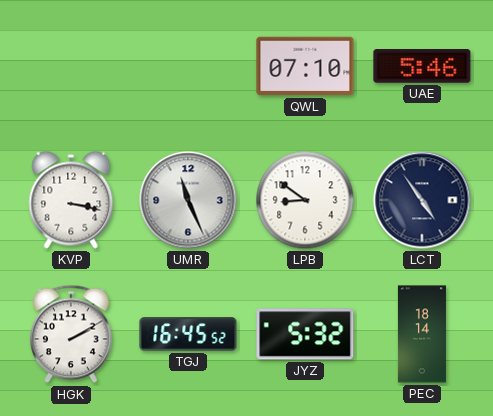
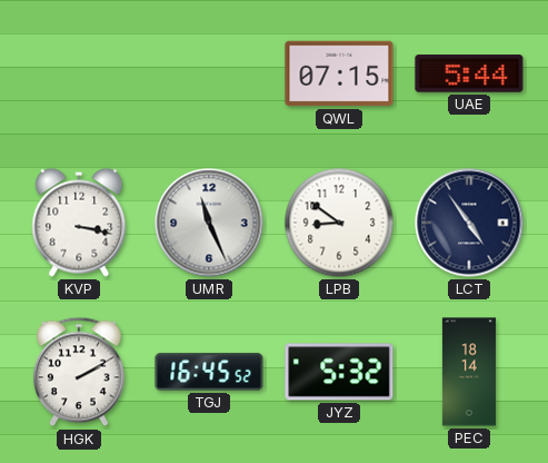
QWL: 07:10 -> 07:15
UAE: 5:46 -> 5:44
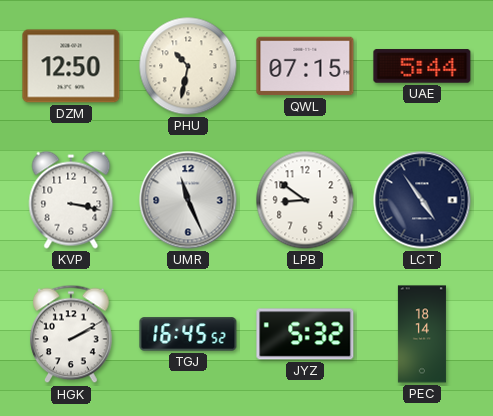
DZM: none -> 12:50
PHU: none -> 10:32
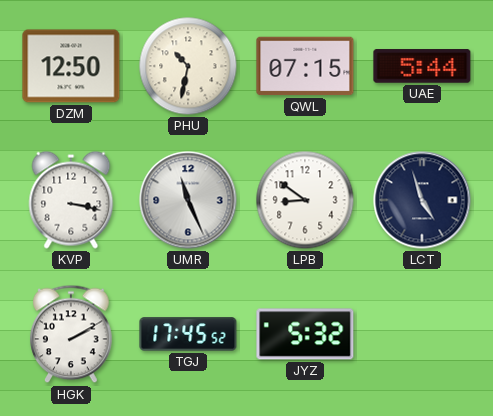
LCT: 4:54 -> 4:57
TGJ: 16:45 -> 17:45
PEC: 18:14 -> none
